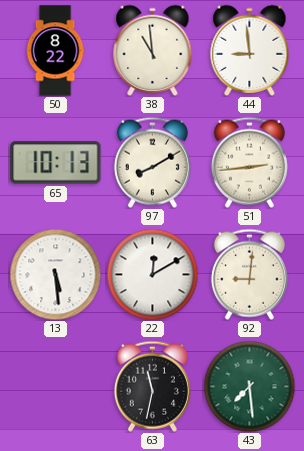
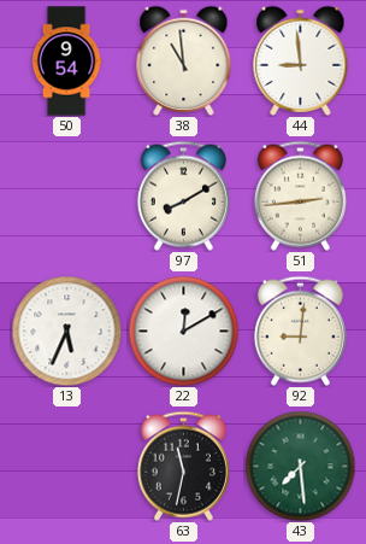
50: 8:22 -> 9:54
65: 10:13 -> none
13: 5:29 -> 5:34
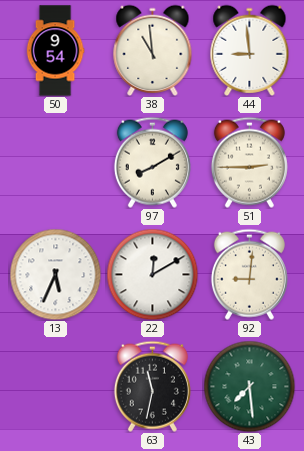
51: 2:44 -> 2:45
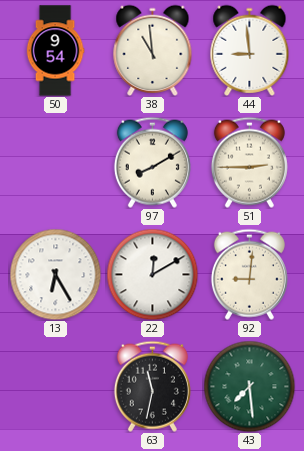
13: 5:34 -> 6:25
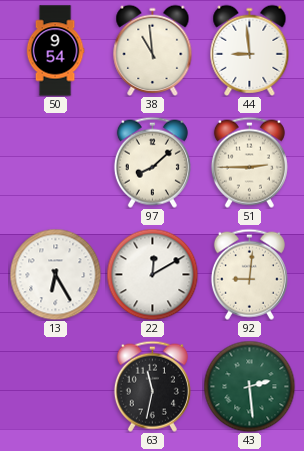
97: 8:10 -> 8:08
43: 7:29 -> 2:29
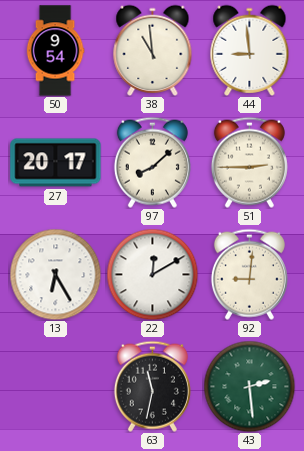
27: none -> 20:17
